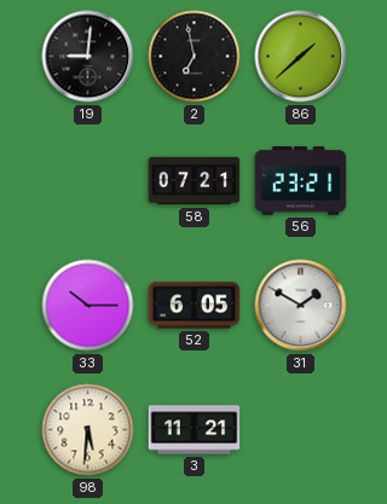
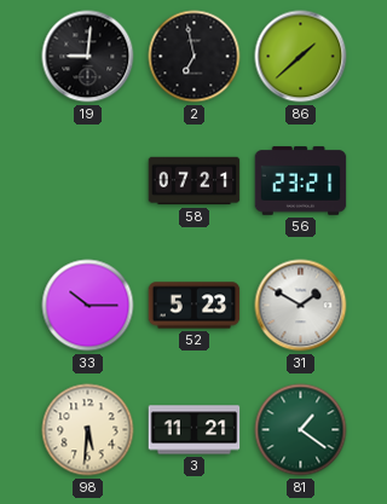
52: 6:05 -> 5:23
81: none -> 1:21
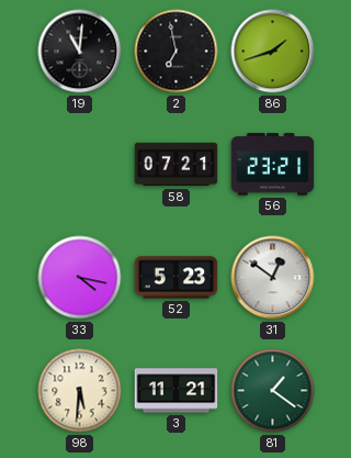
19: 9:01 -> 11:01
86: 1:38 -> 1:42
33: 10:15 -> 4:17
31: 1:50 -> 12:51
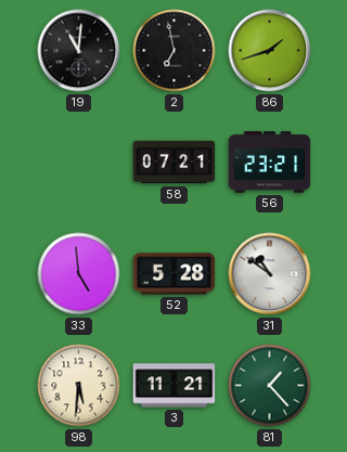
33: 4:17 -> 4:59
52: 5:23 -> 5:28
31: 12:51 -> 10:51
81: 1:21 -> 1:23
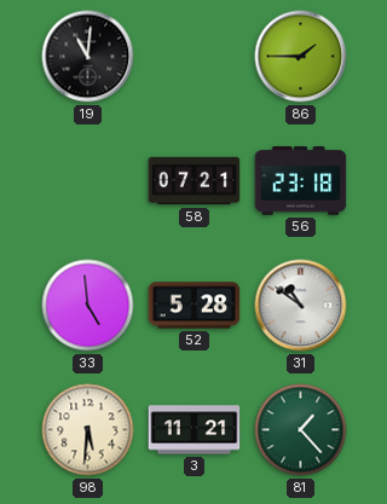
2: 6:58 -> none
86: 1:42 -> 1:45
56: 23:21 -> 23:18
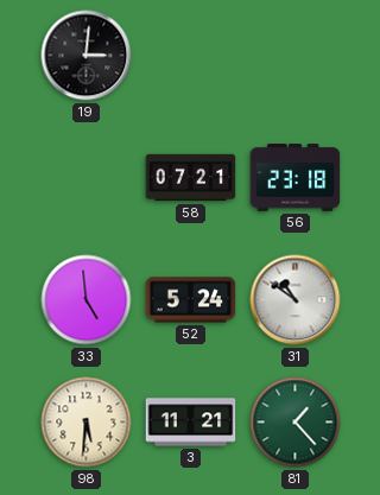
19: 11:01 -> 3:01
86: 1:45 -> none
52: 5:28 -> 5:24
